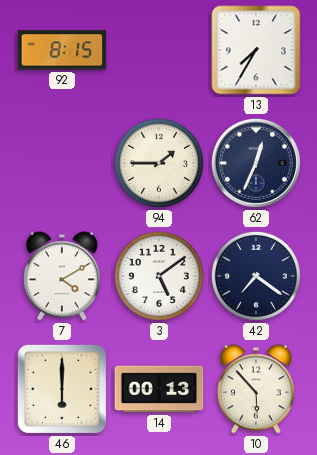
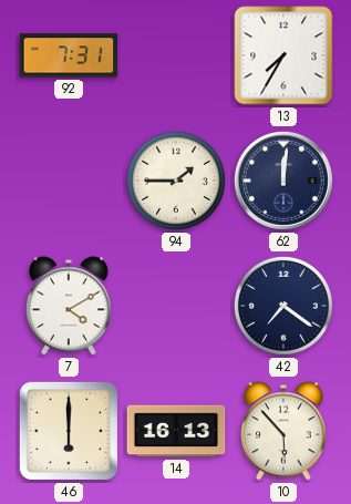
92: 8:15 -> 7:31
62: 12:34 -> 12:01
3: 5:09 -> none
14: 00:13 -> 16:13
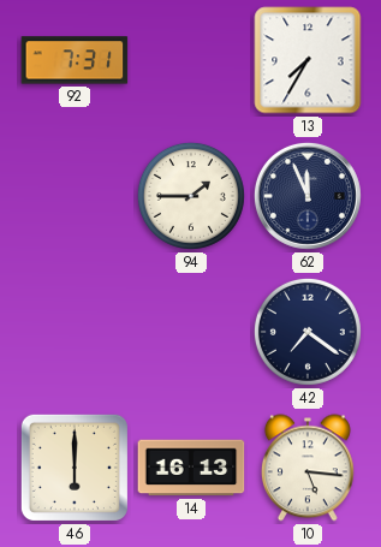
62: 12:01 -> 11:56
7: 4:10 -> none
10: 5:53 -> 5:16
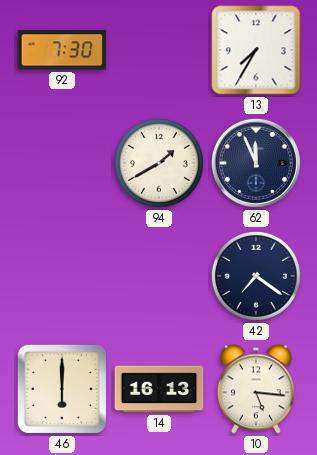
92: 7:31 -> 7:30
94: 1:45 -> 1:40
